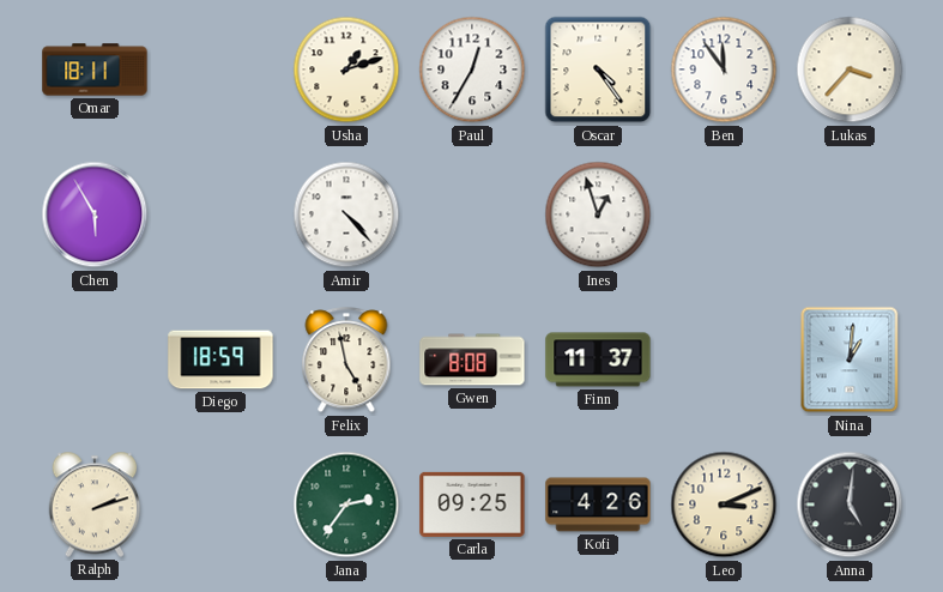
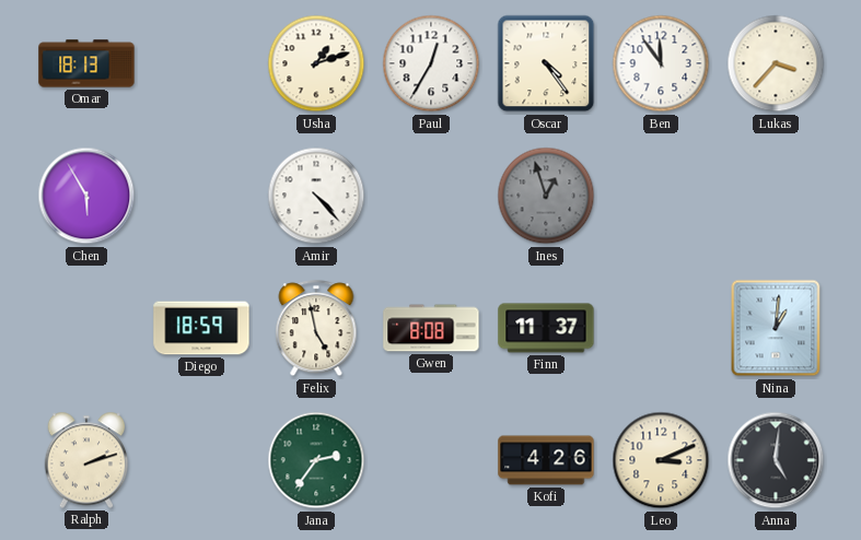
Omar: 18:11 -> 18:13
Ines dial: white -> grey
Carla: 09:25 -> none
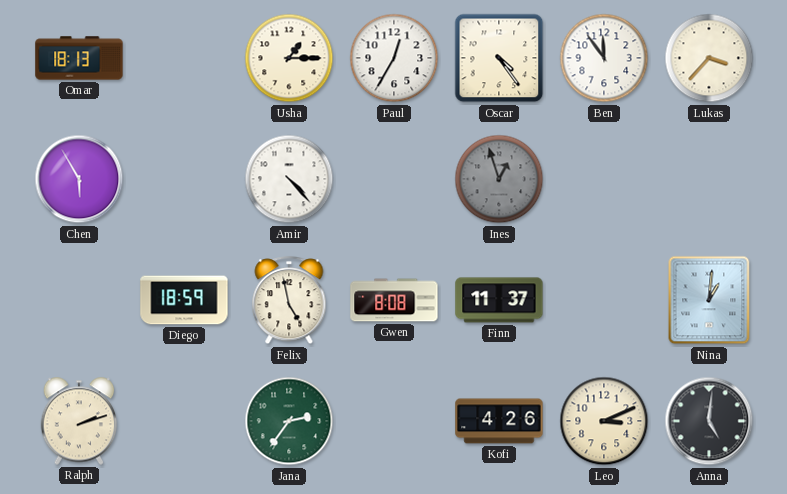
Usha: 1:12 -> 1:15
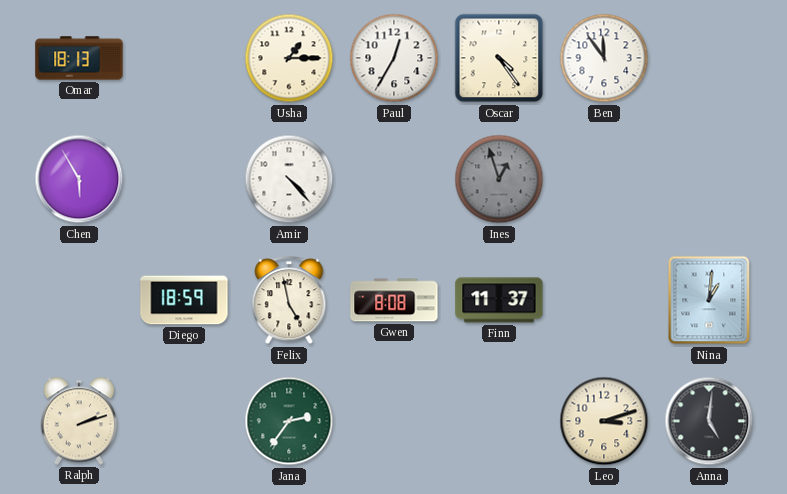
Lukas: 3:37 -> none
Kofi: 4:26 -> none
Leo: 3:11 -> 3:12
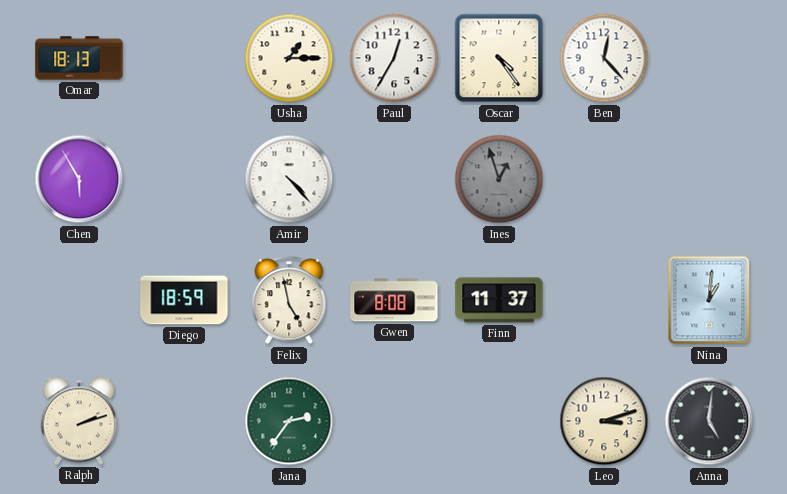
Ben: 11:54 -> 12:23
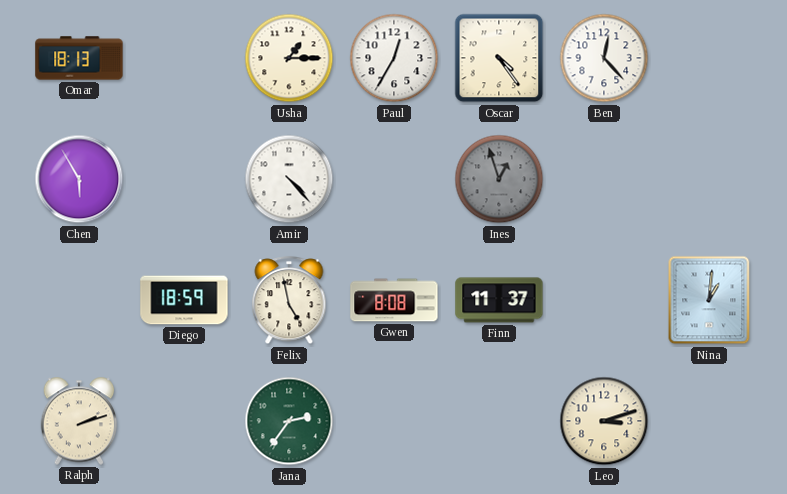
Anna: 5:01 -> none
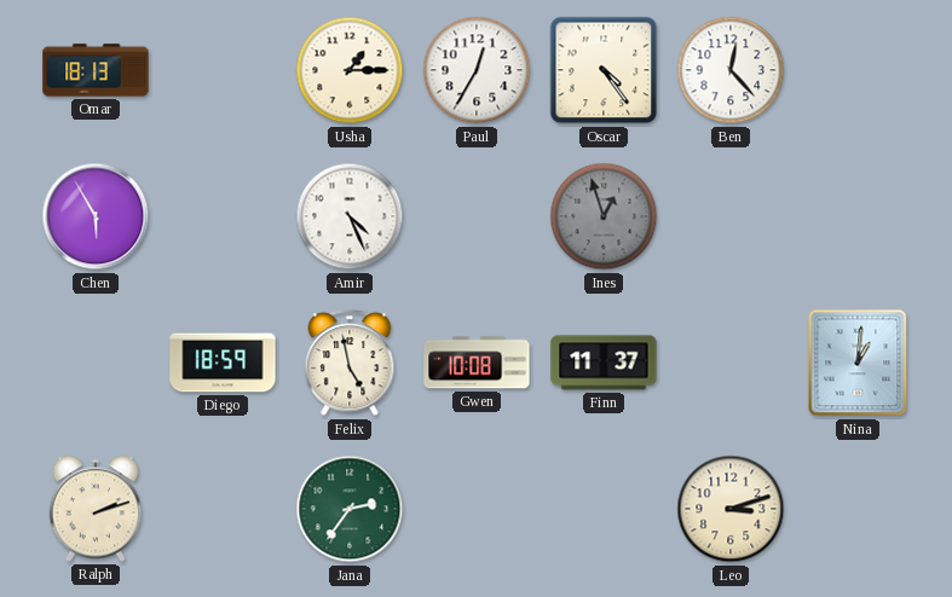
Amir: 4:23 -> 4:26
Gwen: 8:08 -> 10:08
